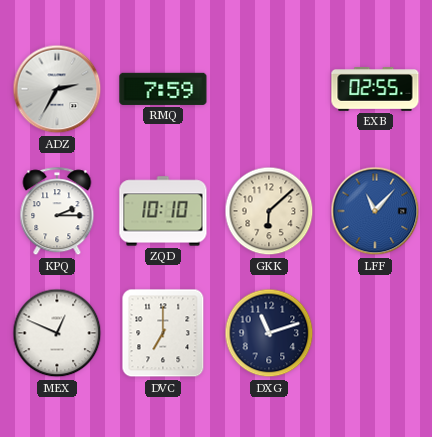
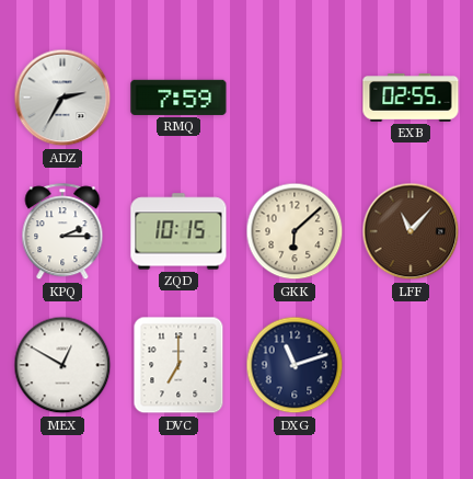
ZQD: 10:10 -> 10:15
LFF dial: blue -> brown
MEX: 12:49 -> 12:50
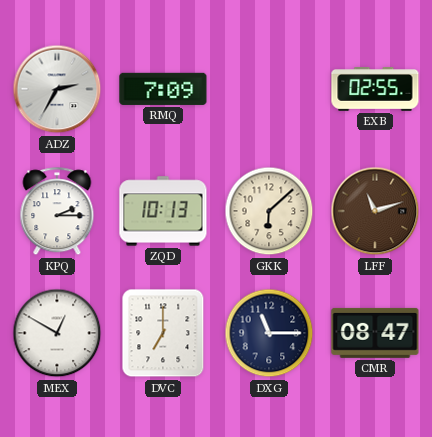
RMQ: 7:59 -> 7:09
ZQD: 10:15 -> 10:13
LFF: 11:07 -> 11:12
DXG: 11:12 -> 11:15
CMR: none -> 08:47
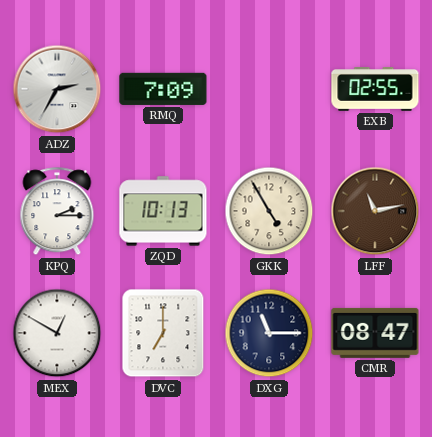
GKK: 6:08 -> 4:55
LFF: 11:12 -> 11:13
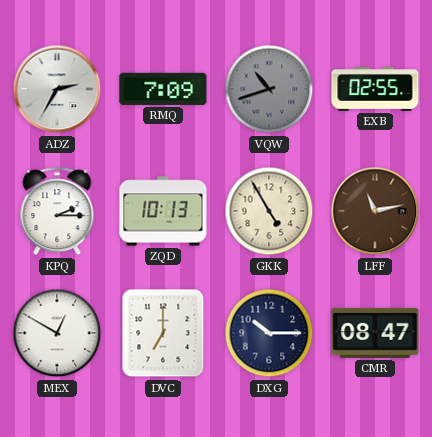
VQW: none -> 10:42
DXG: 11:15 -> 10:15
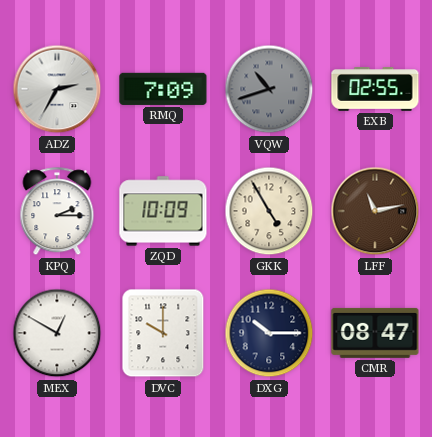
ZQD: 10:13 -> 10:09
DVC: 7:00 -> 10:00
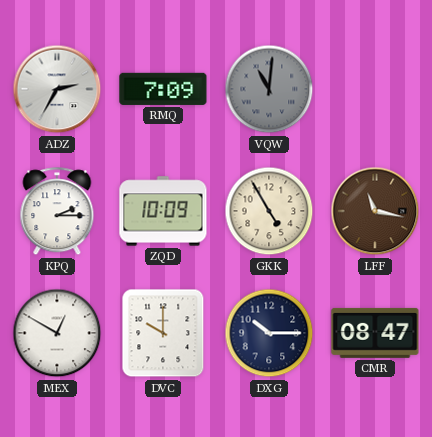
VQW: 10:42 -> 11:01
EXB: 02:55 -> none
LFF: 11:13 -> 11:17
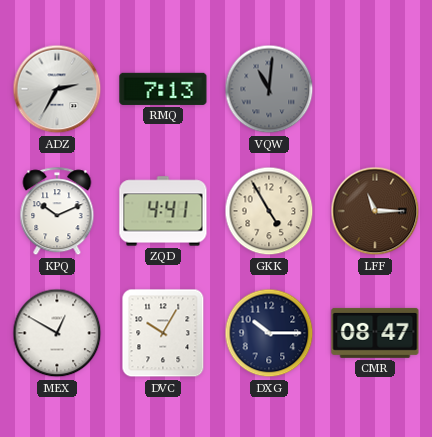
RMQ: 7:09 -> 7:13
KPQ: 2:15 -> 10:11
ZQD: 10:09 -> 4:41
LFF: 11:17 -> 11:15
DVC: 10:00 -> 10:05
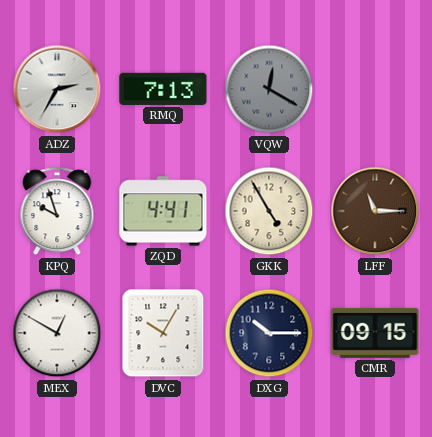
VQW: 11:01 -> 12:20
KPQ: 10:11 -> 9:57
CMR: 08:47 -> 09:15
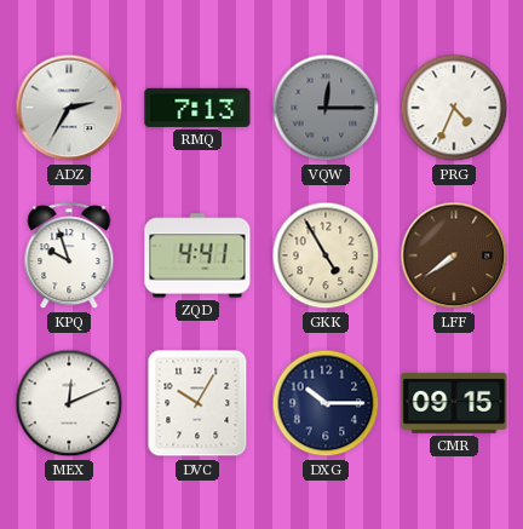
VQW: 12:20 -> 12:15
PRG: none -> 4:34
LFF: 11:15 -> 7:39
MEX: 12:50 -> 12:11
